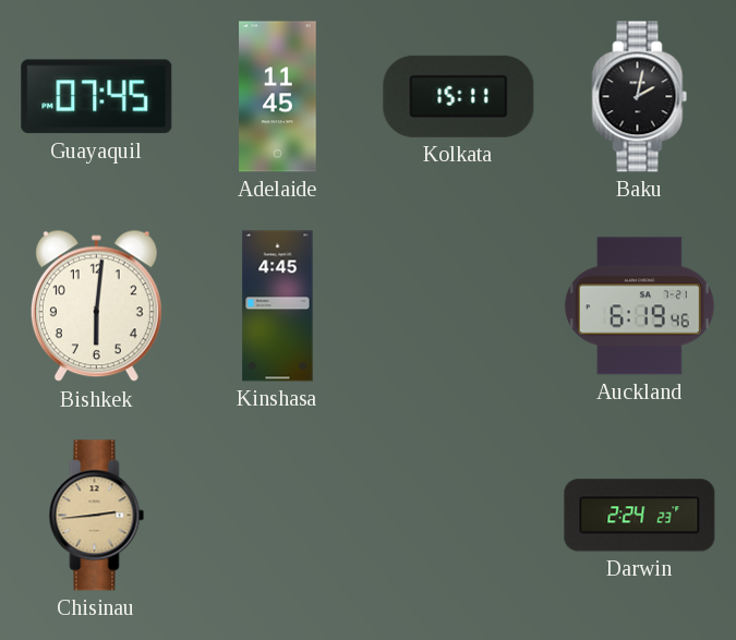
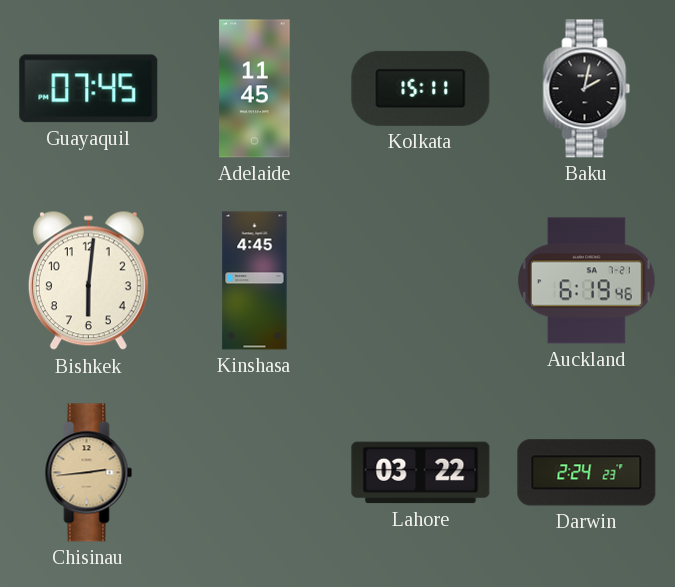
Lahore: none -> 03:22
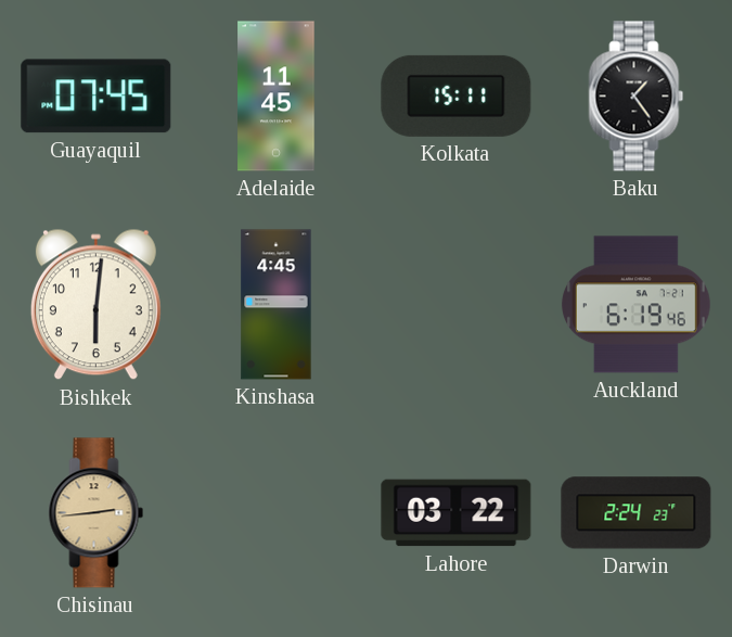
Baku: 2:02 -> 1:24
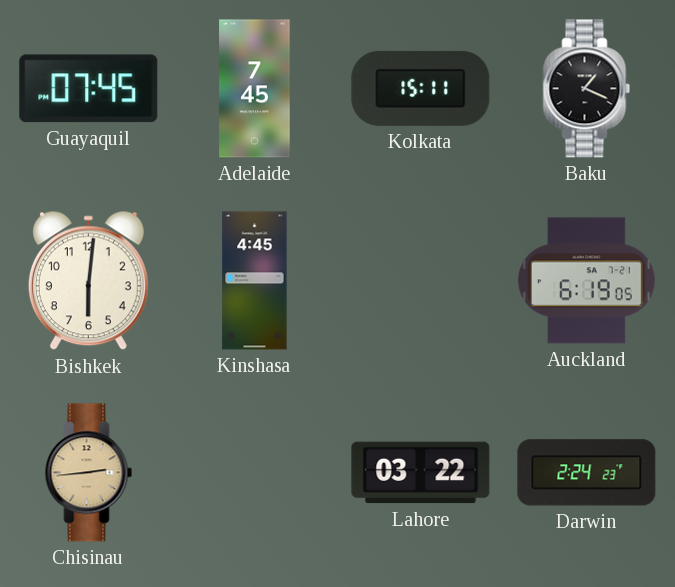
Adelaide: 11:45 -> 7:45
Baku: 1:24 -> 1:19
Auckland: 6:19:46 -> 6:19:05
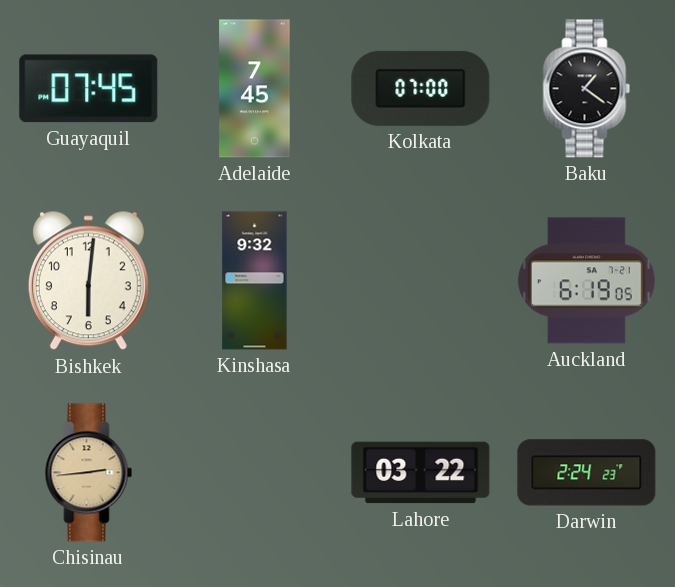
Kolkata: 15:11 -> 07:00
Baku: 1:19 -> 1:21
Kinshasa: 4:45 -> 9:32
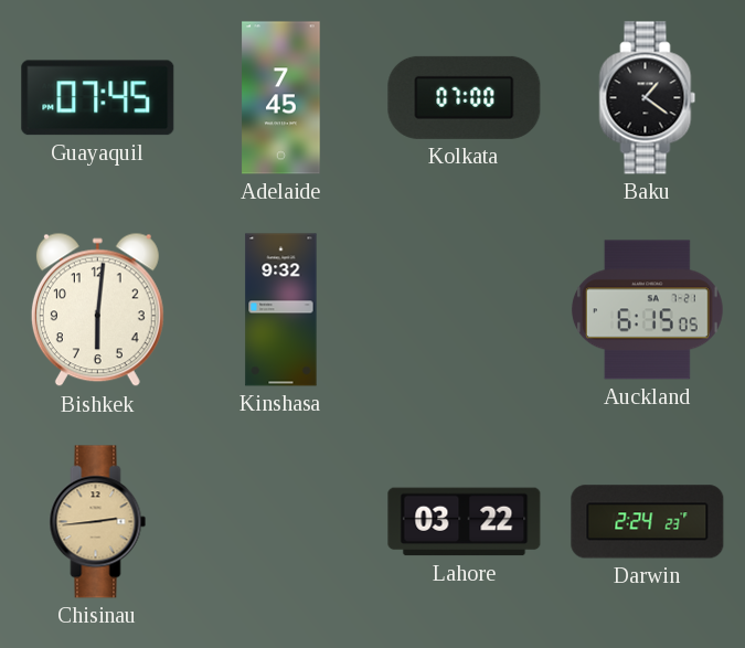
Auckland: 6:19 -> 6:15
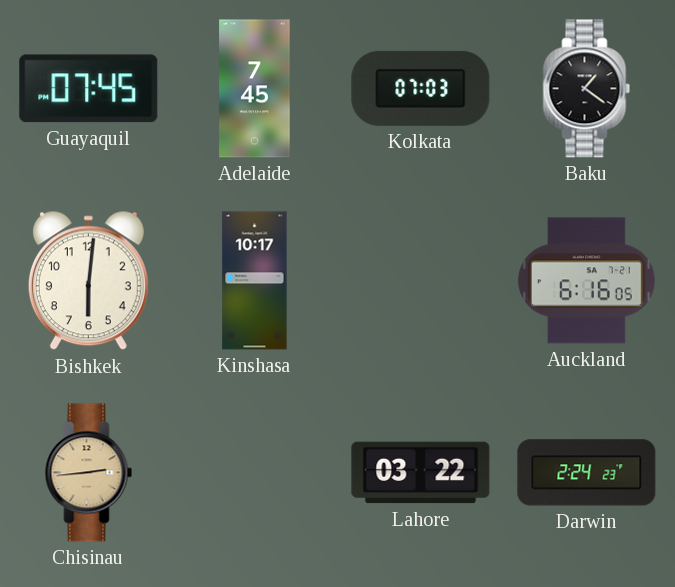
Kolkata: 07:00 -> 07:03
Kinshasa: 9:32 -> 10:17
Auckland: 6:15 -> 6:16
